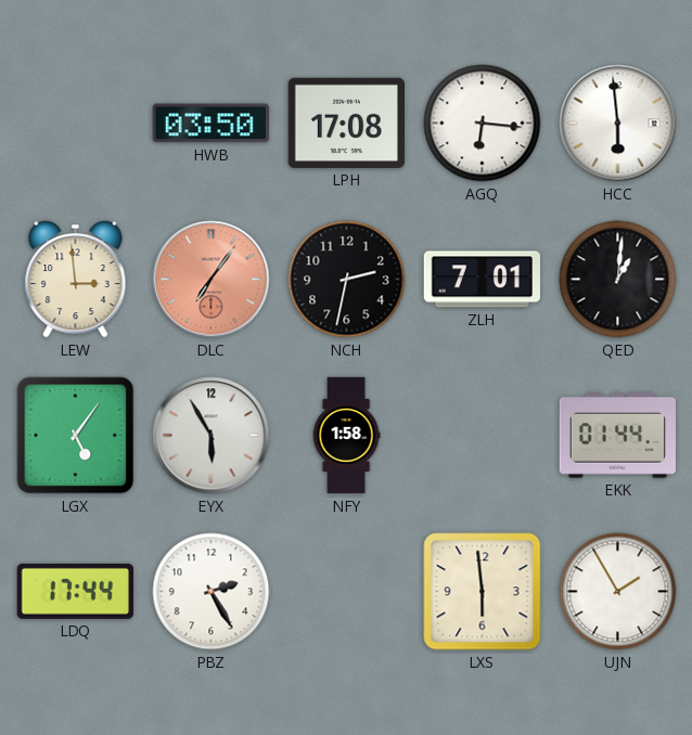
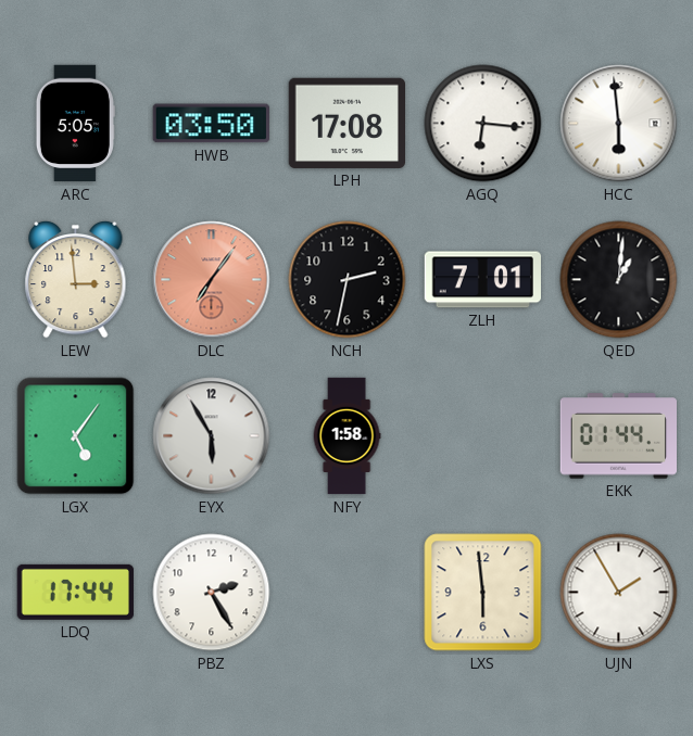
ARC: none -> 5:05
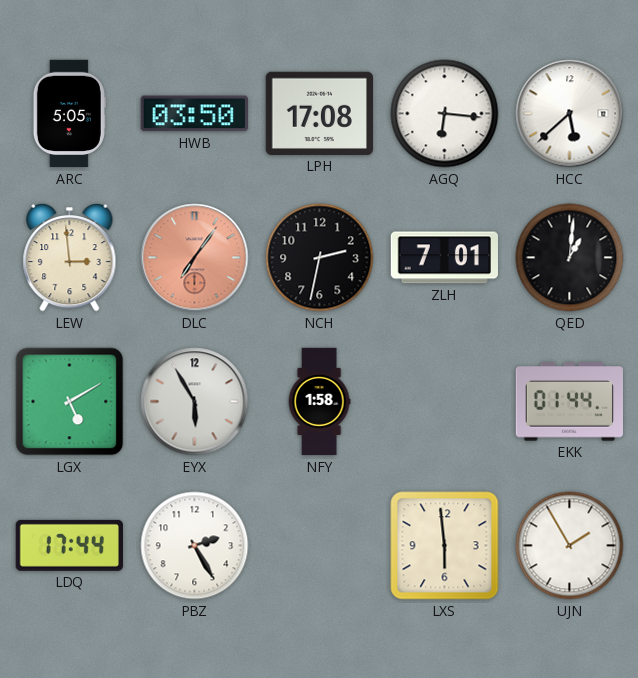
HCC: 5:59 -> 5:38
LGX: 5:06 -> 5:10
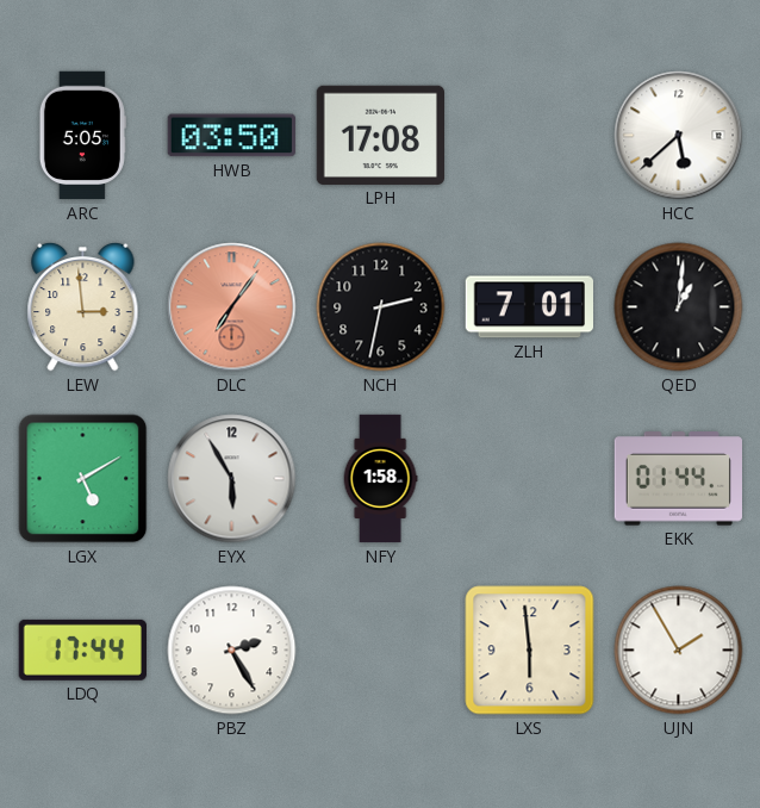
AGQ: 6:16 -> none
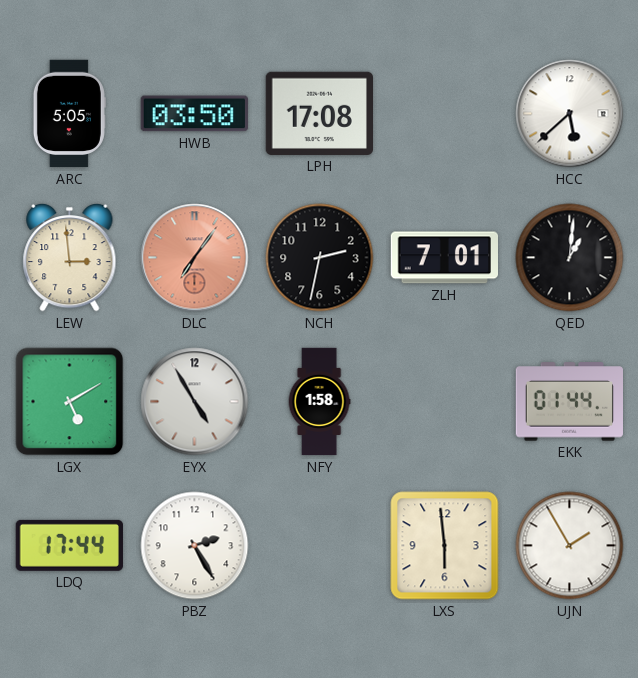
EYX: 5:55 -> 4:55
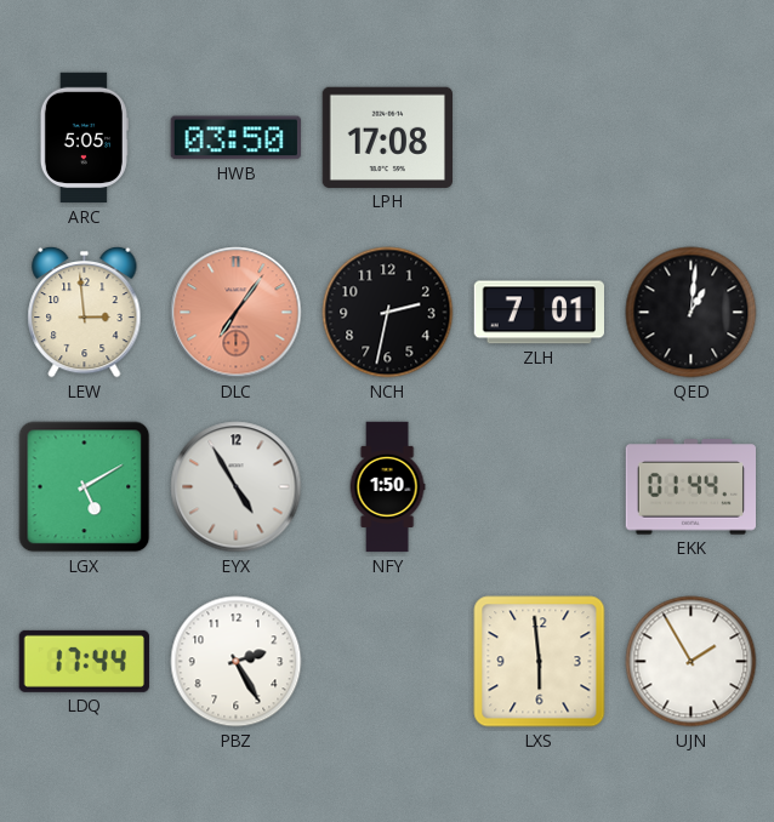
HCC: 5:38 -> none
NFY: 1:58 -> 1:50
